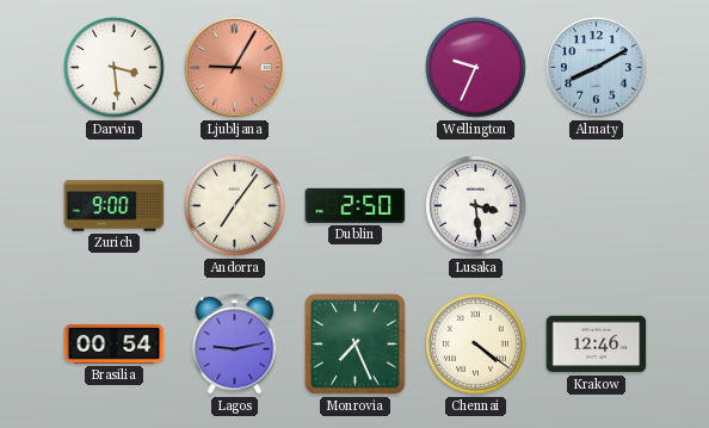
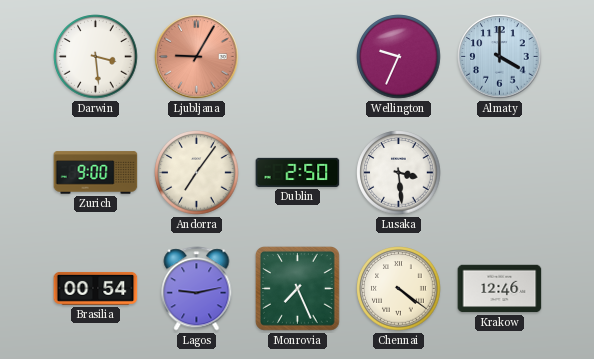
Almaty: 8:10 -> 4:00
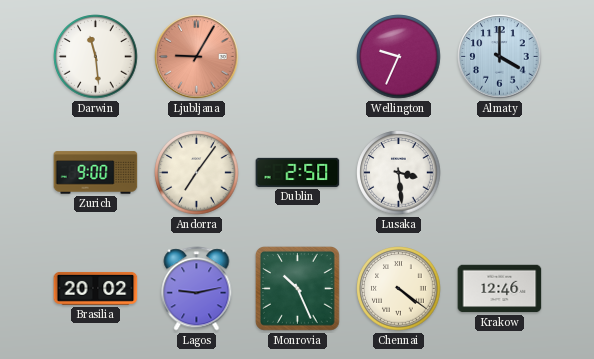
Darwin: 3:29 -> 11:29
Brasilia: 00:54 -> 20:02
Monrovia: 7:26 -> 10:26
